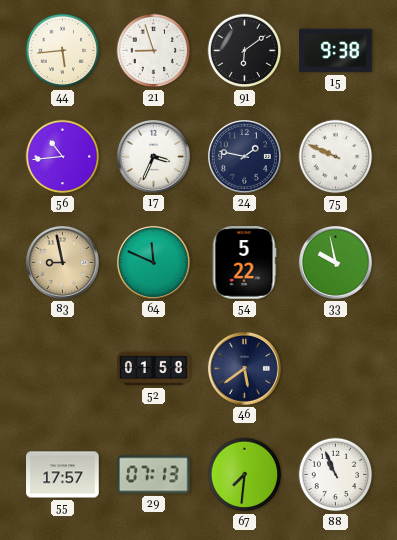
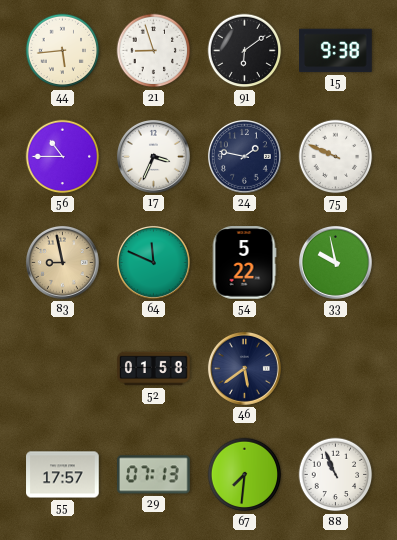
56: 10:44 -> 10:45
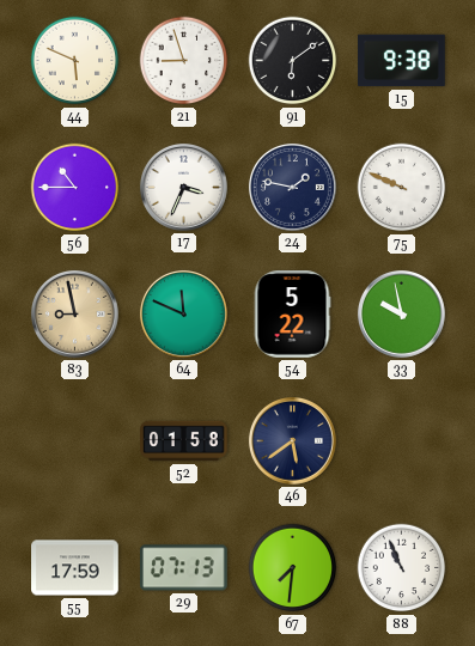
44: 5:44 -> 5:49
55: 17:57 -> 17:59
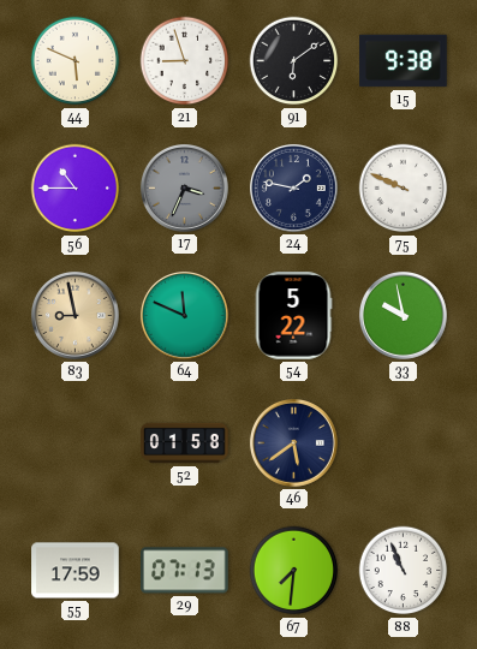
17 dial: white -> grey
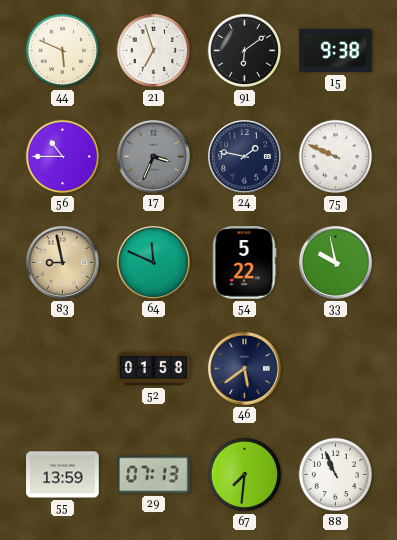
21: 8:57 -> 6:57
55: 17:59 -> 13:59
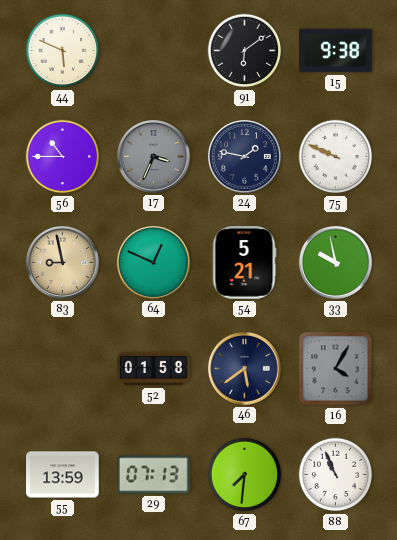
21: 6:57 -> none
64: 11:49 -> 12:49
54: 5:22 -> 5:21
16: none -> 4:05
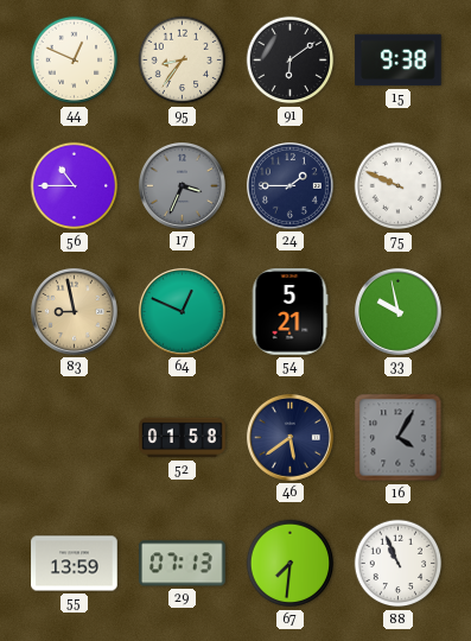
44: 5:49 -> 12:49
95: none -> 8:36
24: 1:47 -> 1:45
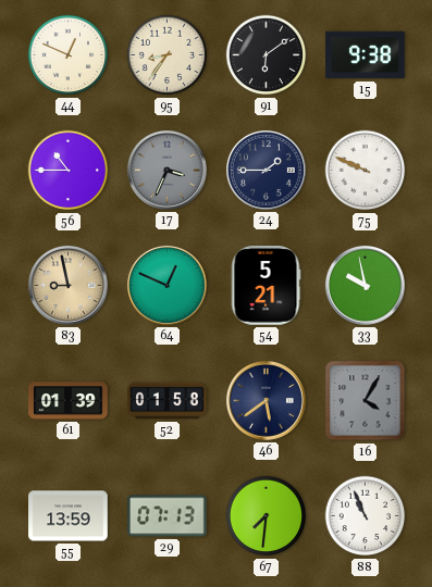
61: none -> 01:39
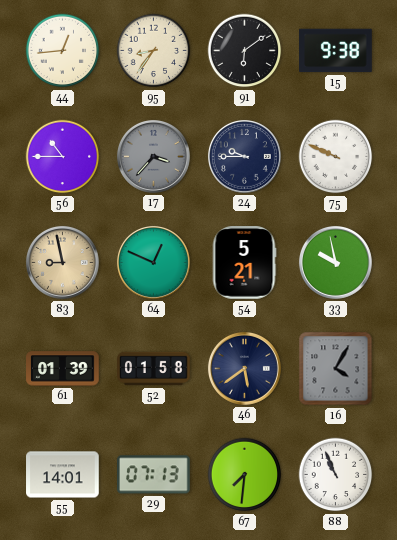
44: 12:49 -> 12:44
17: 3:34 -> 3:37
24: 1:45 -> 9:45
55: 13:59 -> 14:01
